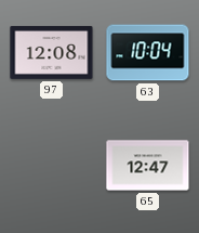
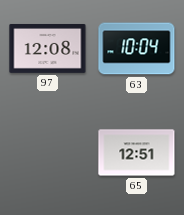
65: 12:47 -> 12:51
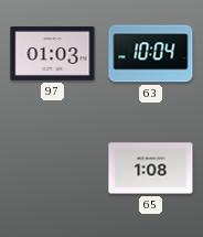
97: 12:08 -> 01:03
65: 12:51 -> 1:08
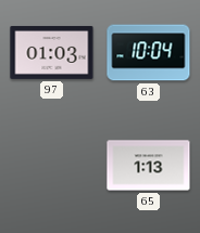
65: 1:08 -> 1:13
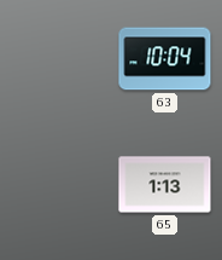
97: 01:03 -> none
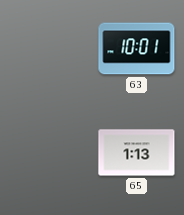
63: 10:04 -> 10:01
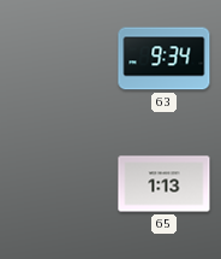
63: 10:01 -> 9:34
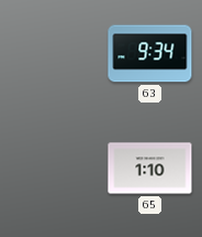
65: 1:13 -> 1:10
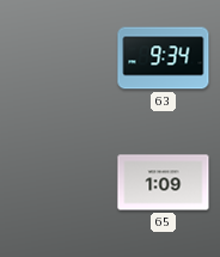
65: 1:10 -> 1:09
